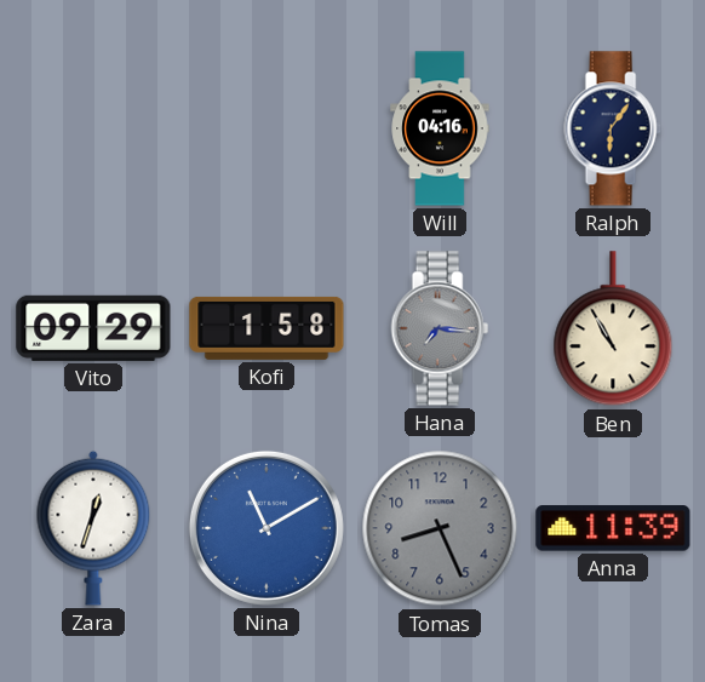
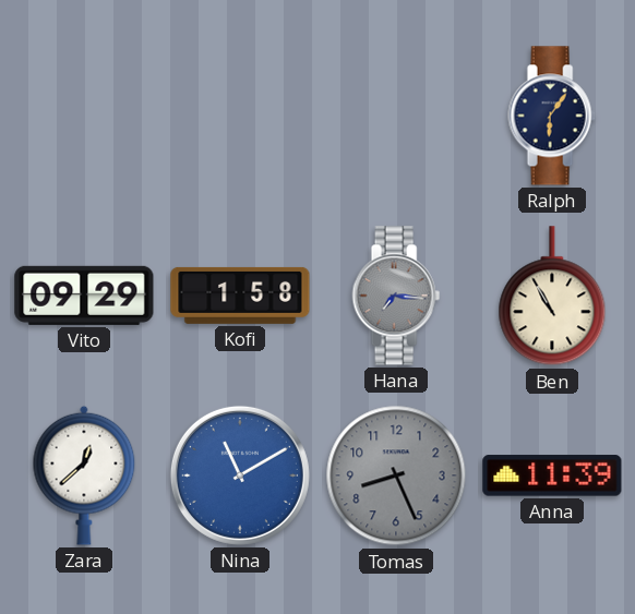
Will: 04:16 -> none
Zara: 12:33 -> 12:38
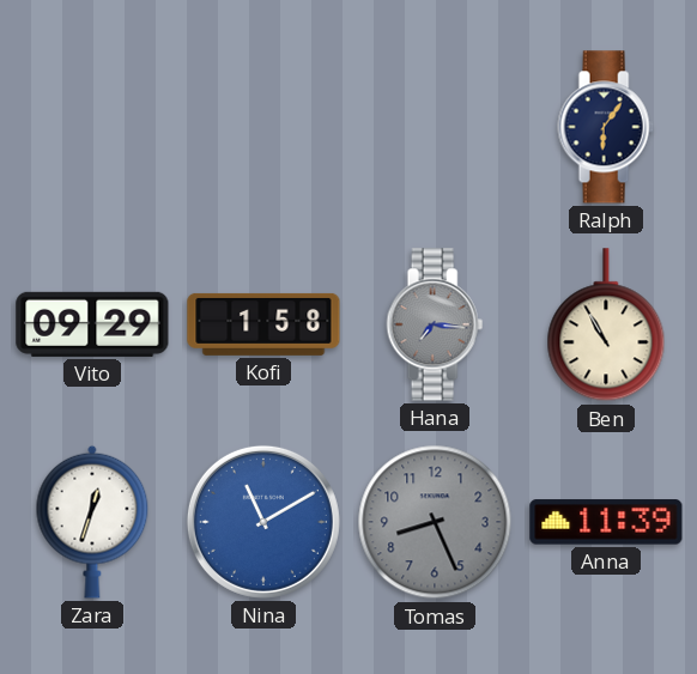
Zara: 12:38 -> 12:33
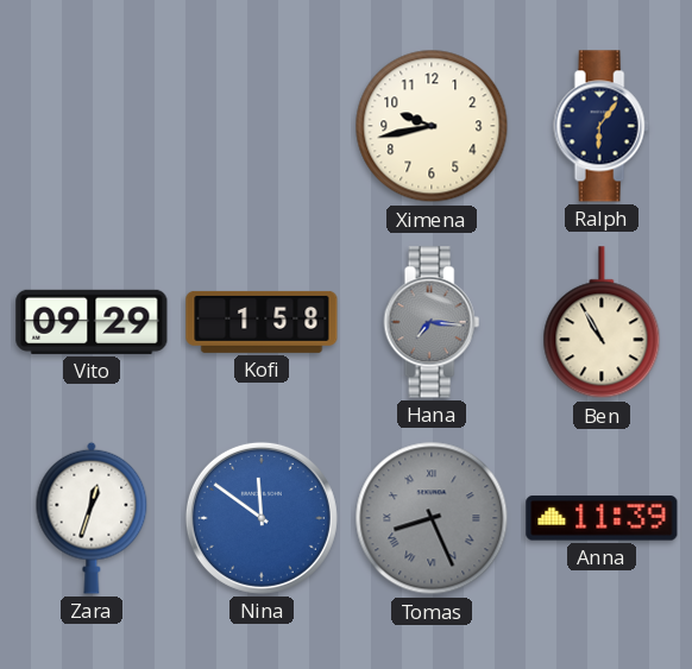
Ximena: none -> 9:43
Nina: 11:10 -> 11:51
Tomas numerals: Arabic -> Roman
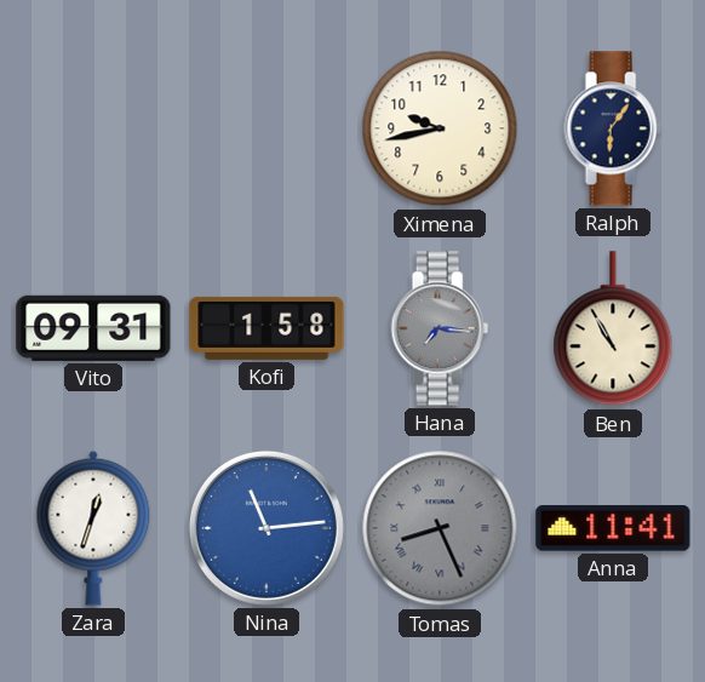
Vito: 09:29 -> 09:31
Nina: 11:51 -> 11:14
Anna: 11:39 -> 11:41
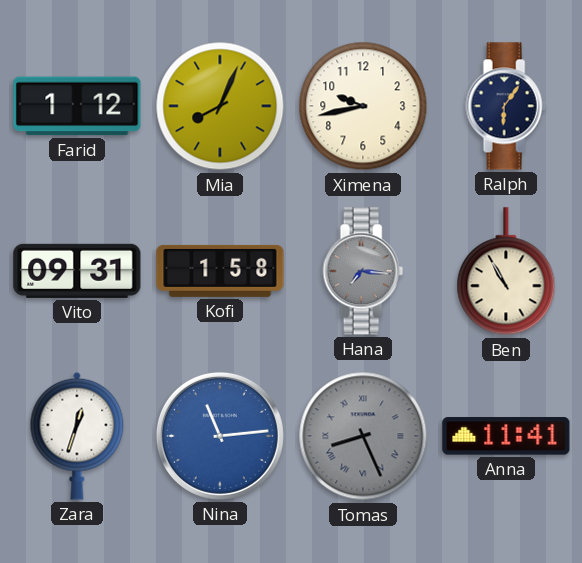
Farid: none -> 1:12
Mia: none -> 8:04
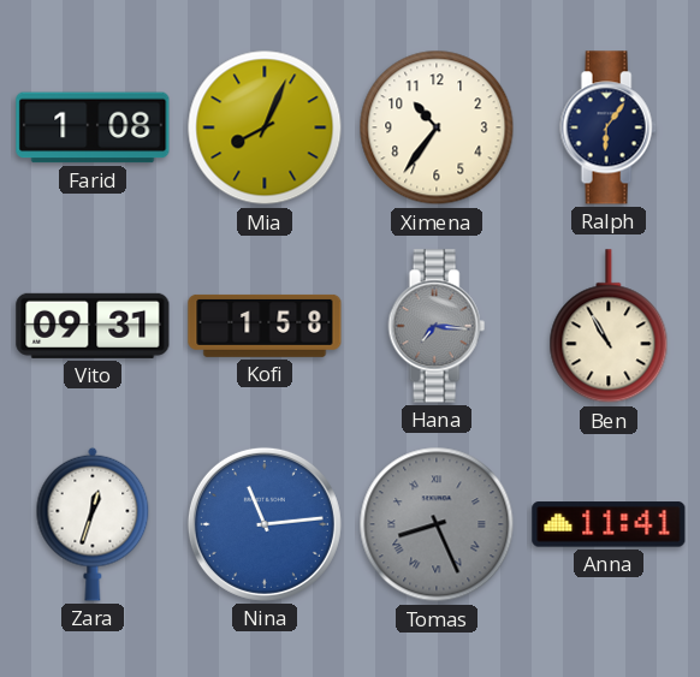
Farid: 1:12 -> 1:08
Ximena: 9:43 -> 10:36
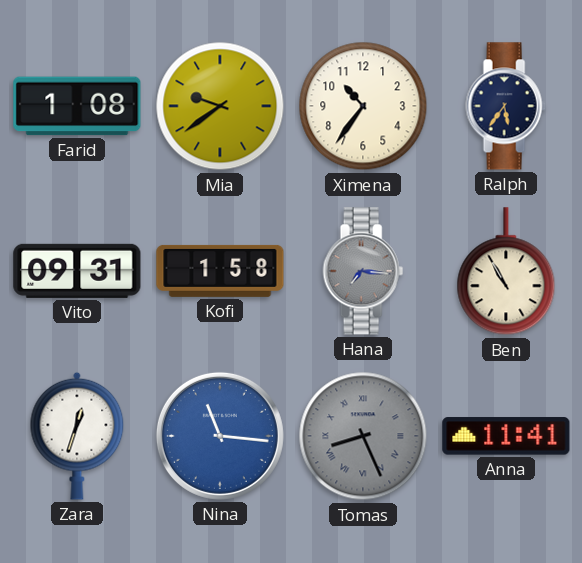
Mia: 8:04 -> 9:39
Ralph: 6:06 -> 5:36
Nina: 11:14 -> 11:16
